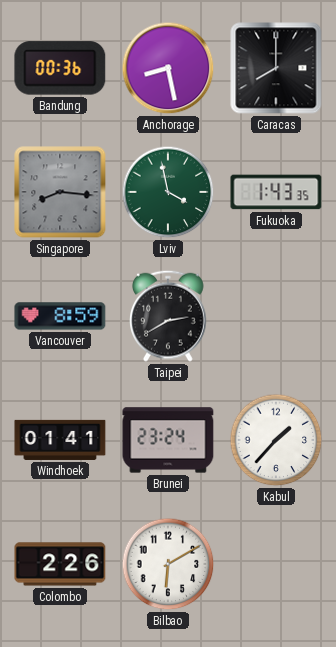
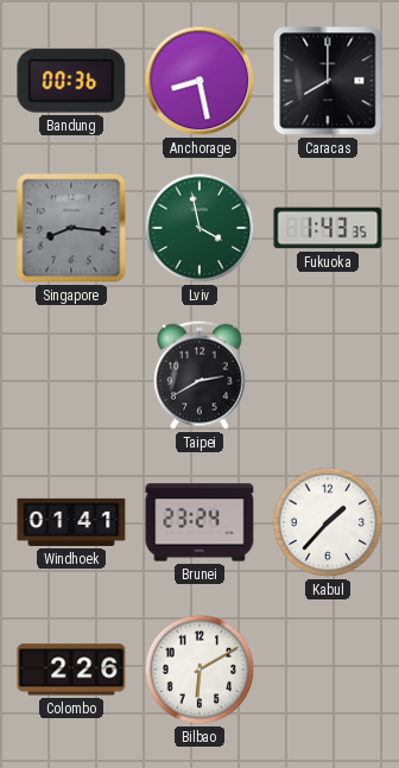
Vancouver: 8:59 -> none
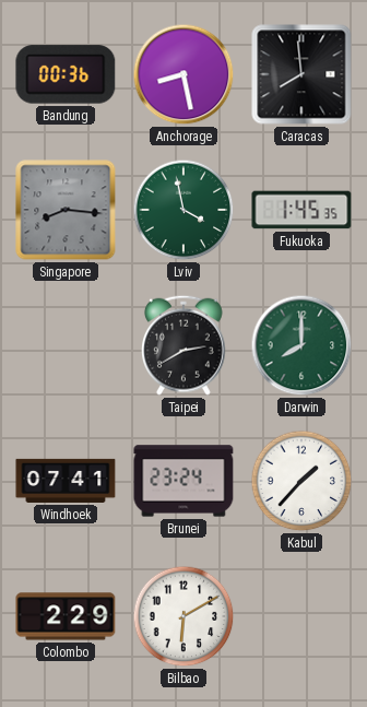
Caracas: 8:00 -> 7:59
Fukuoka: 1:43 -> 1:45
Darwin: none -> 8:00
Windhoek: 01:41 -> 07:41
Colombo: 2:26 -> 2:29
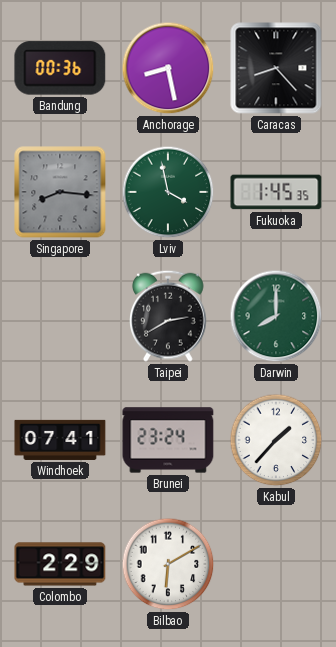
Caracas: 7:59 -> 8:23
